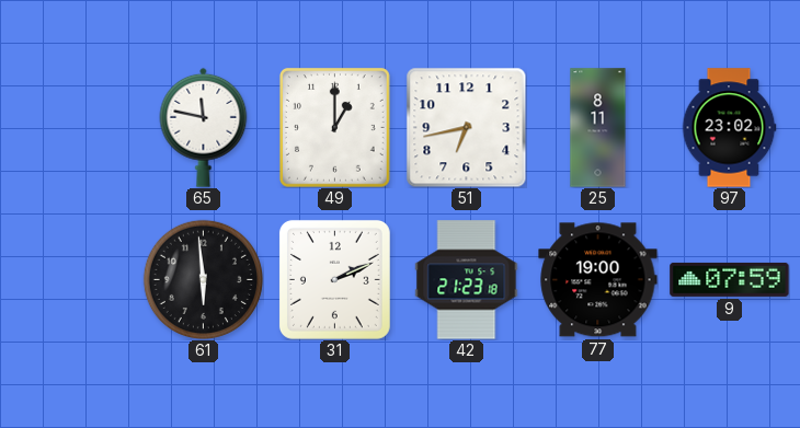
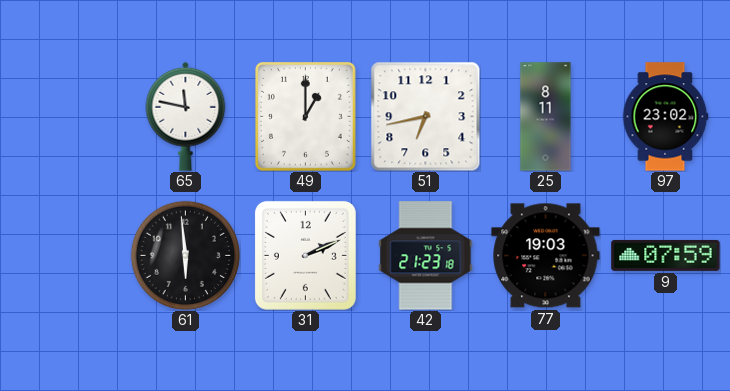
77: 19:00 -> 19:03
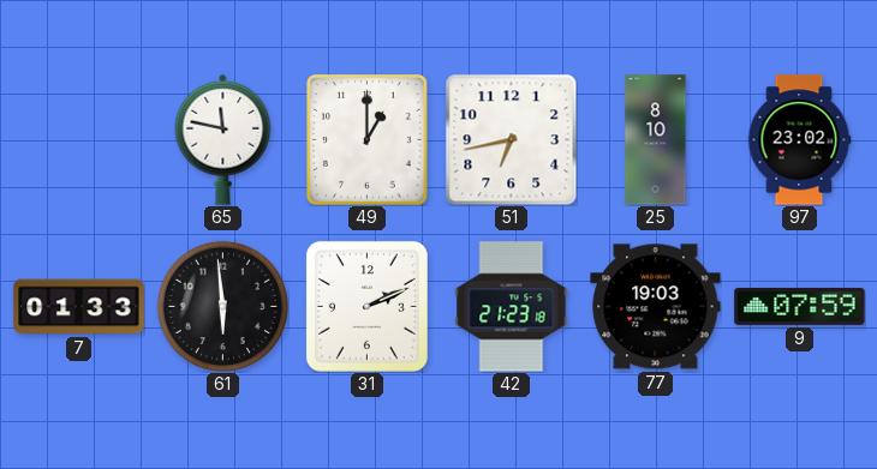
25: 8:11 -> 8:10
7: none -> 01:33
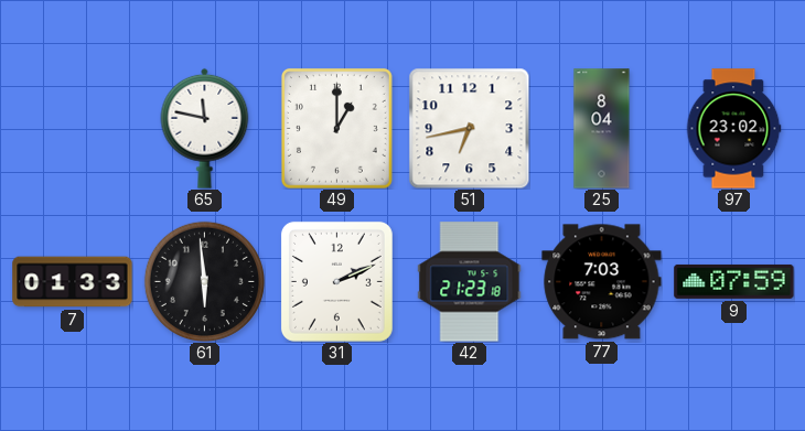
25: 8:10 -> 8:04
77: 19:03 -> 7:03
